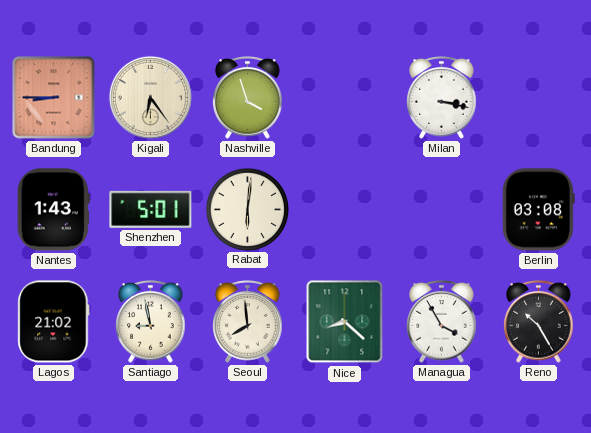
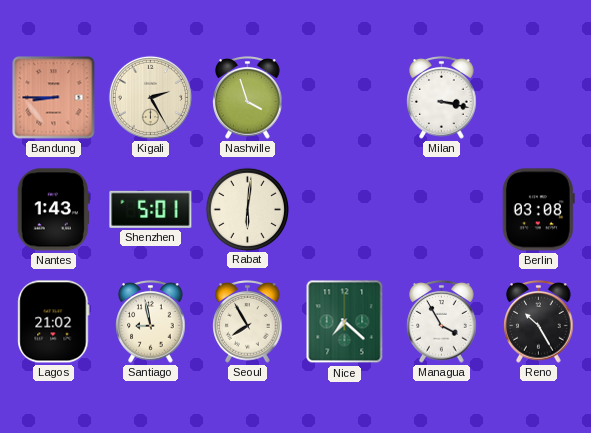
Kigali: 6:24 -> 2:25
Seoul: 7:59 -> 7:55
Nice: 8:22 -> 7:22
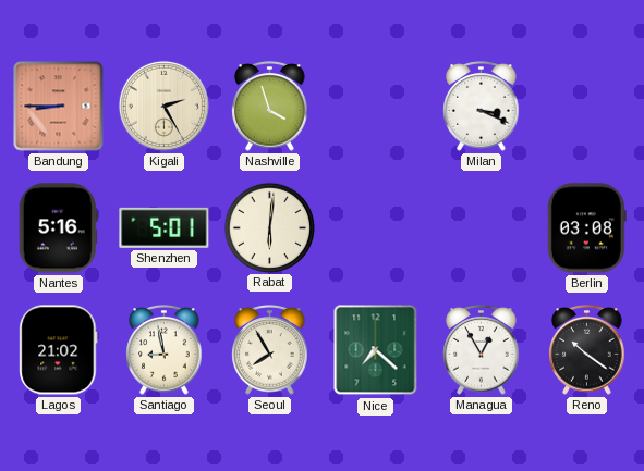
Milan: 3:17 -> 3:19
Nantes: 1:43 -> 5:16
Managua: 3:55 -> 12:55
Reno: 10:25 -> 10:21
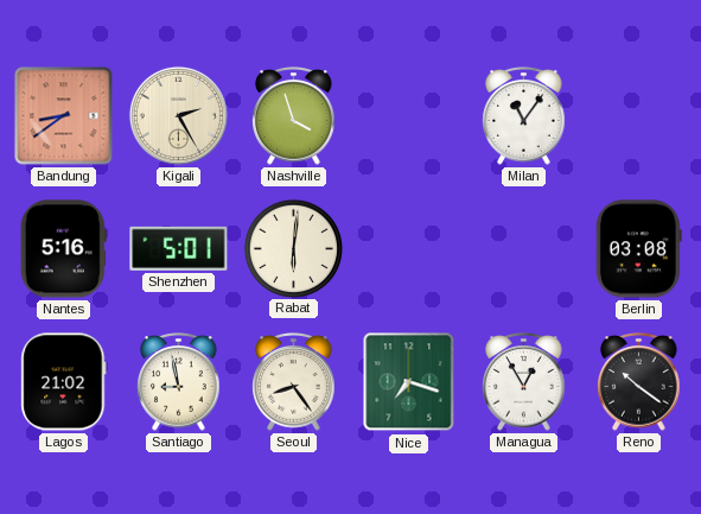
Bandung: 8:45 -> 8:39
Milan: 3:19 -> 11:06
Seoul: 7:55 -> 8:24
Nice: 7:22 -> 7:18
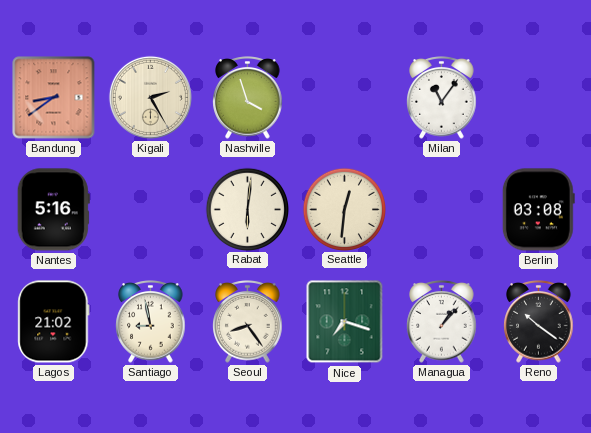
Shenzhen: 5:01 -> none
Seattle: none -> 12:31
Managua: 12:55 -> 1:07
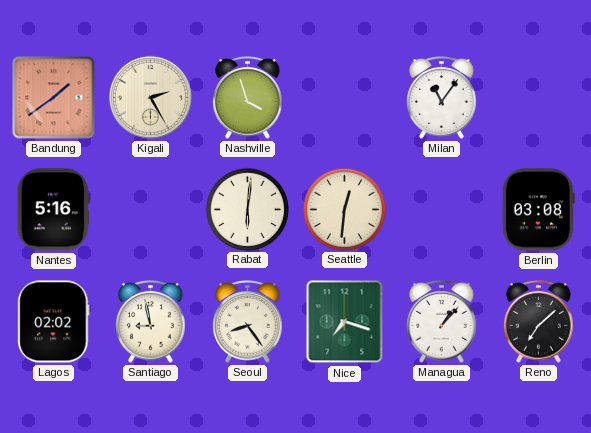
Bandung: 8:39 -> 1:39
Lagos: 21:02 -> 02:02
Reno: 10:21 -> 7:08
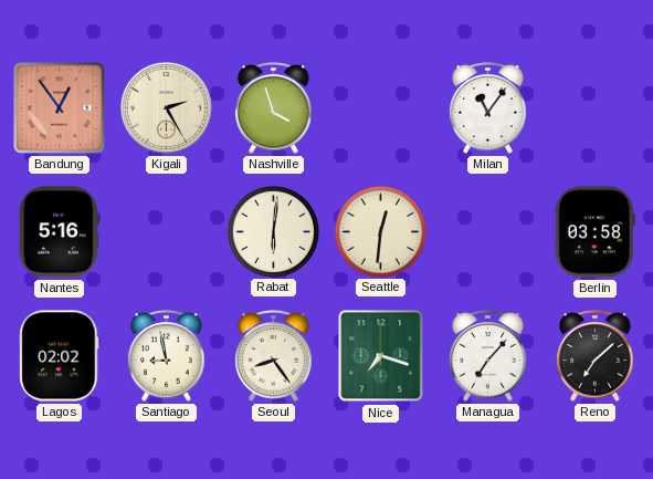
Bandung: 1:39 -> 12:54
Berlin: 03:08 -> 03:58
Managua: 1:07 -> 7:07
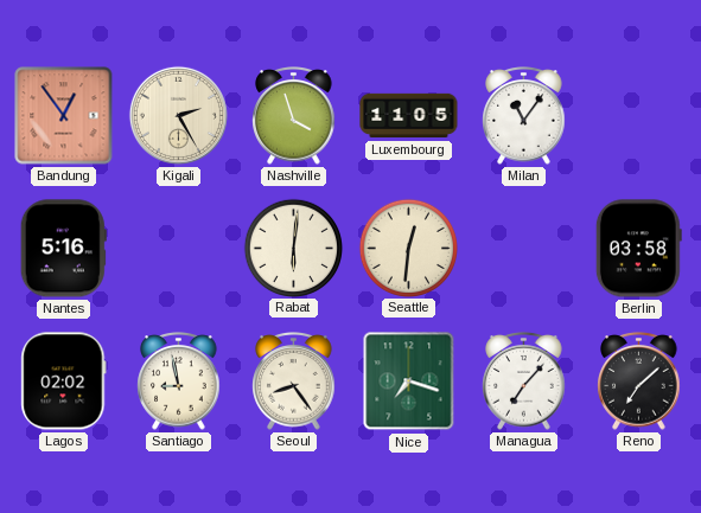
Luxembourg: none -> 11:05
